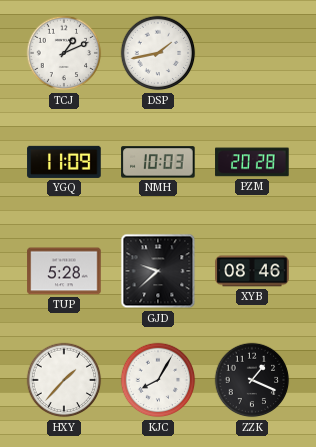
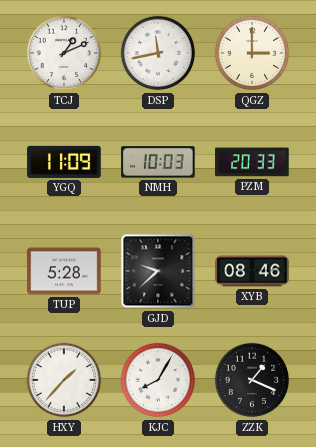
DSP: 1:43 -> 11:43
QGZ: none -> 3:00
PZM: 20:28 -> 20:33
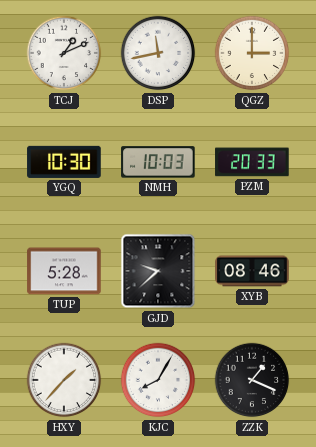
YGQ: 11:09 -> 10:30
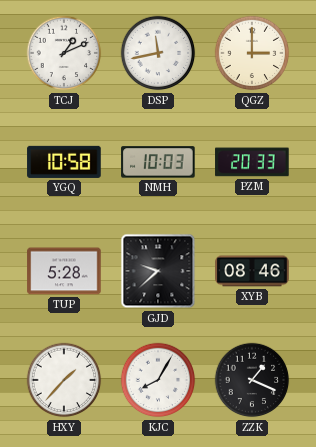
YGQ: 10:30 -> 10:58
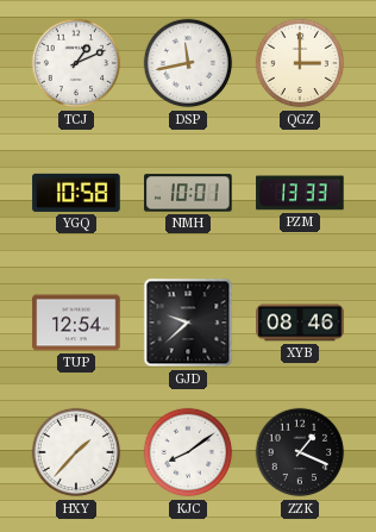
NMH: 10:03 -> 10:01
PZM: 20:33 -> 13:33
TUP: 5:28 -> 12:54
KJC: 8:05 -> 8:09
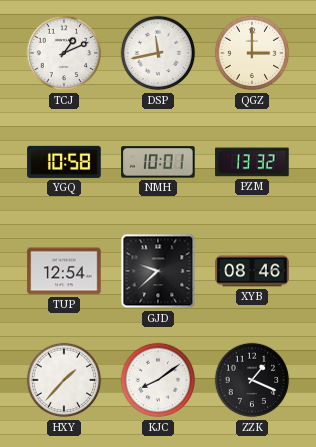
PZM: 13:33 -> 13:32
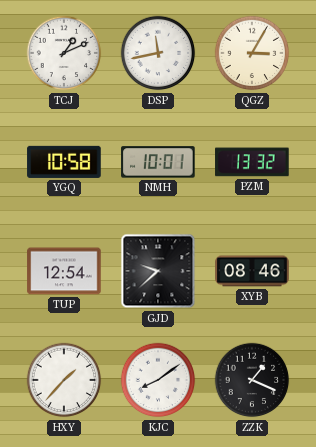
QGZ: 3:00 -> 3:05
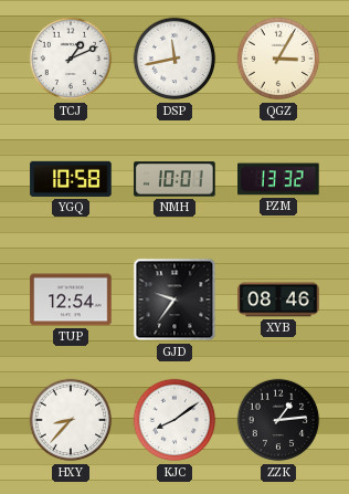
GJD: 9:38 -> 9:36
HXY: 1:37 -> 8:37
ZZK: 1:19 -> 1:14
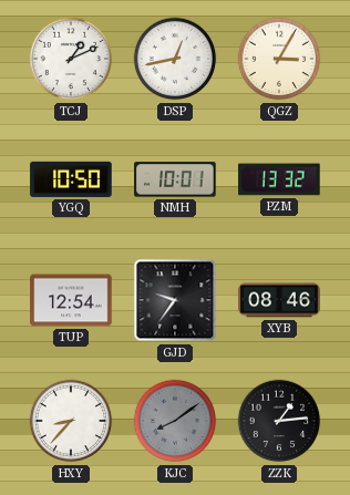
DSP: 11:43 -> 12:43
YGQ: 10:58 -> 10:50
KJC dial: white -> grey
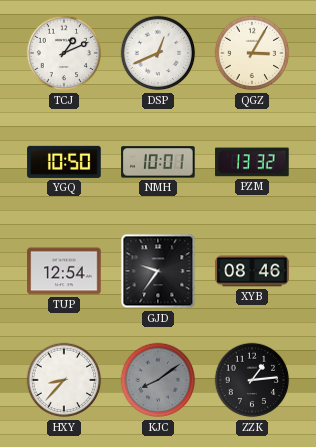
DSP: 12:43 -> 12:41
